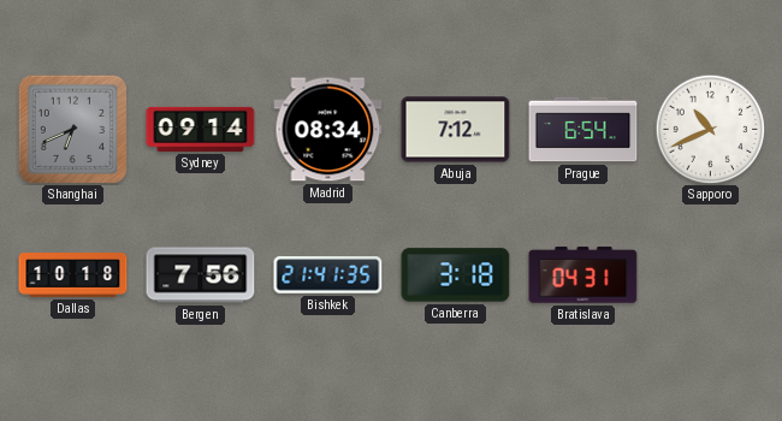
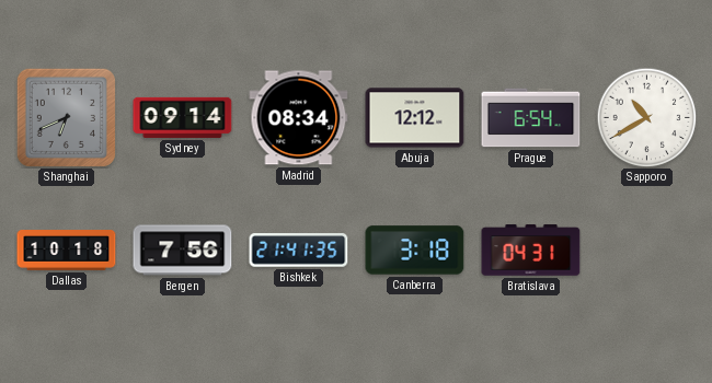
Abuja: 7:12 -> 12:12
Sapporo: 10:41 -> 10:40
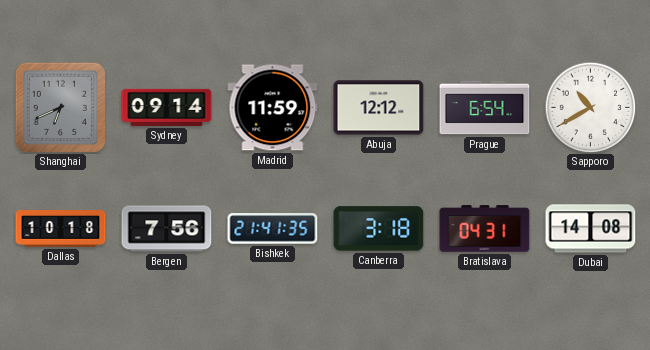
Madrid: 08:34 -> 11:59
Dubai: none -> 14:08
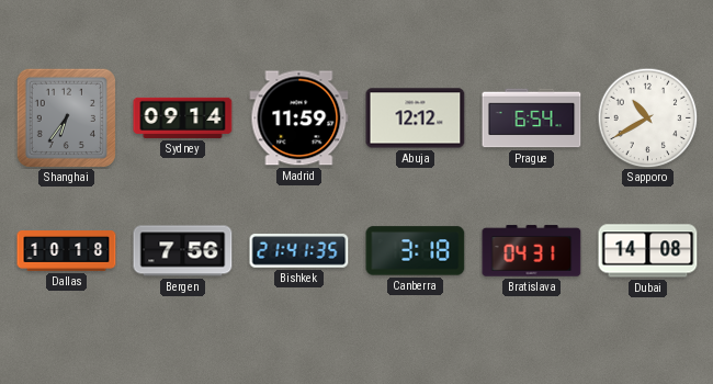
Shanghai: 6:41 -> 6:36
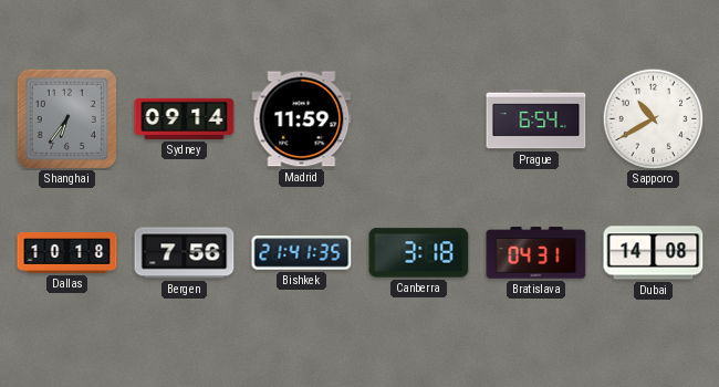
Abuja: 12:12 -> none
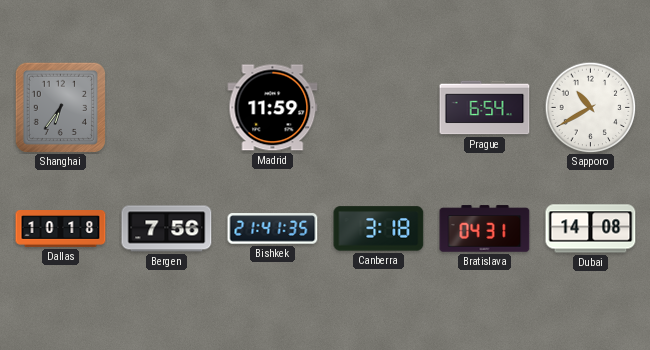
Sydney: 09:14 -> none
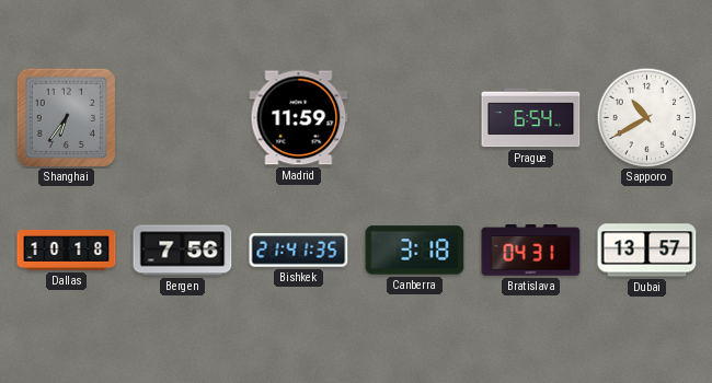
Dubai: 14:08 -> 13:57
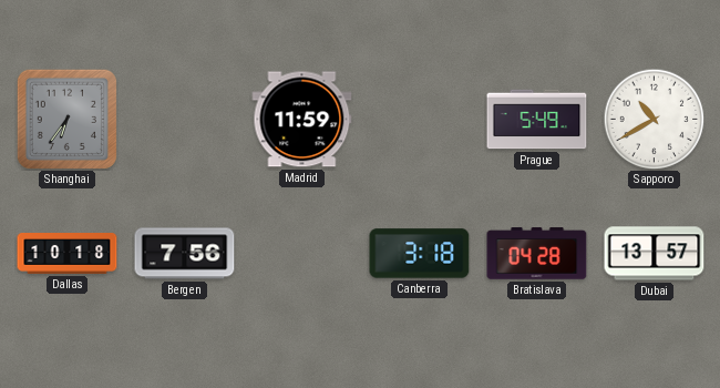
Prague: 6:54 -> 5:49
Bishkek: 21:41 -> none
Bratislava: 04:31 -> 04:28
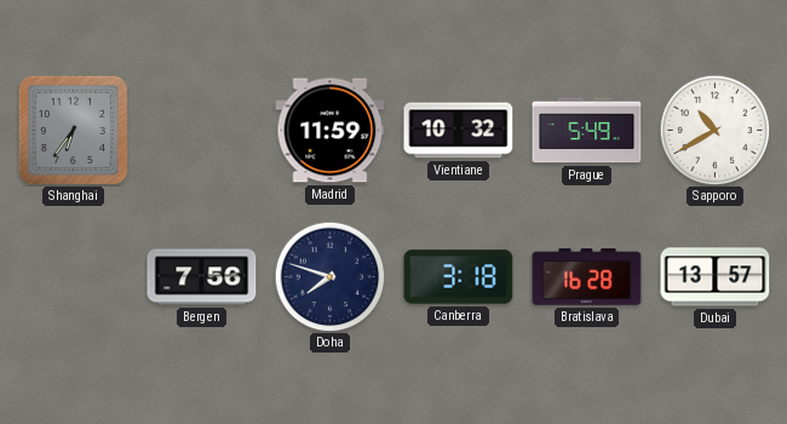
Vientiane: none -> 10:32
Dallas: 10:18 -> none
Doha: none -> 7:48
Bratislava: 04:28 -> 16:28
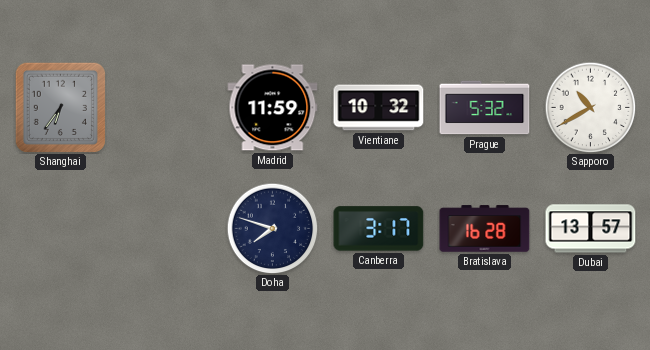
Prague: 5:49 -> 5:32
Bergen: 7:56 -> none
Canberra: 3:18 -> 3:17
